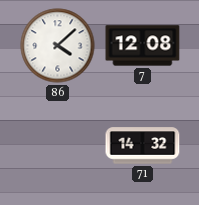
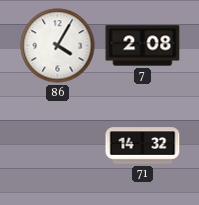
86: 4:08 -> 4:05
7: 12:08 -> 2:08
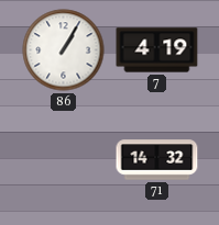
86: 4:05 -> 1:05
7: 2:08 -> 4:19
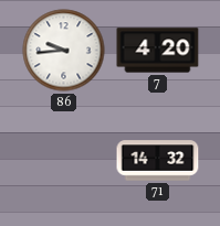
86: 1:05 -> 9:44
7: 4:19 -> 4:20
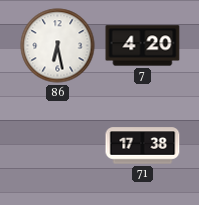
86: 9:44 -> 6:28
71: 14:32 -> 17:38
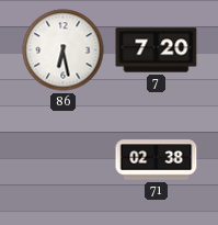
7: 4:20 -> 7:20
71: 17:38 -> 02:38
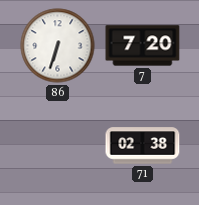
86: 6:28 -> 6:33
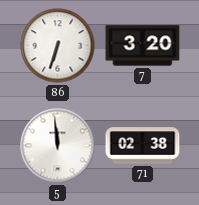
7: 7:20 -> 3:20
5: none -> 11:59
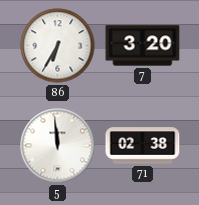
86: 6:33 -> 6:35
